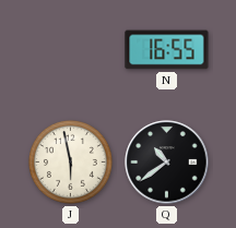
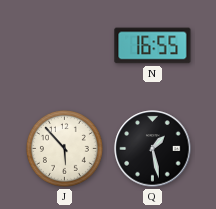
J: 5:58 -> 5:53
Q: 10:39 -> 1:28
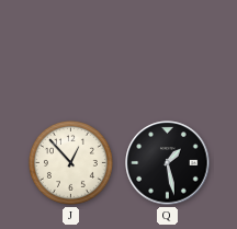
N: 16:55 -> none
J: 5:53 -> 12:53
